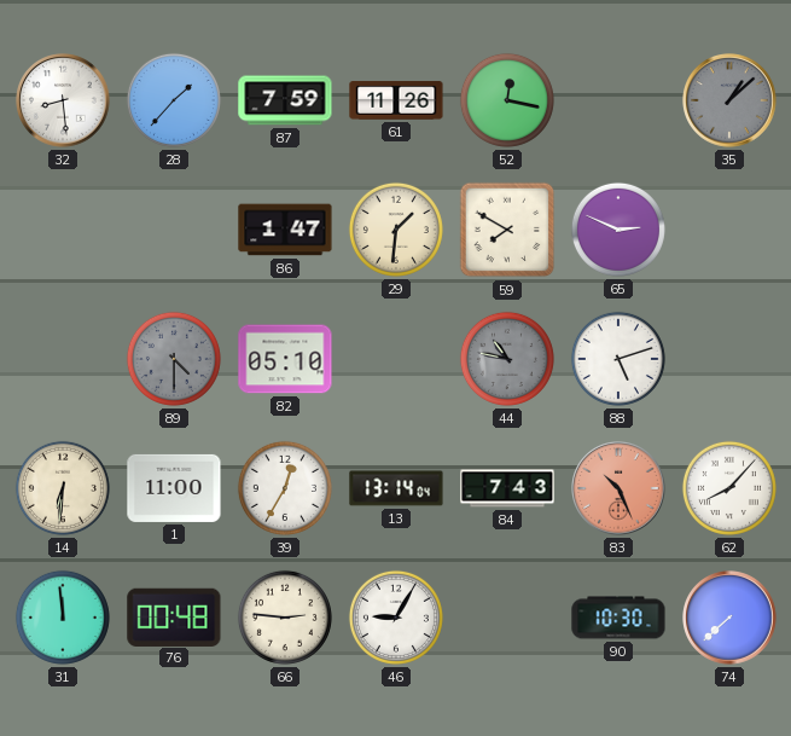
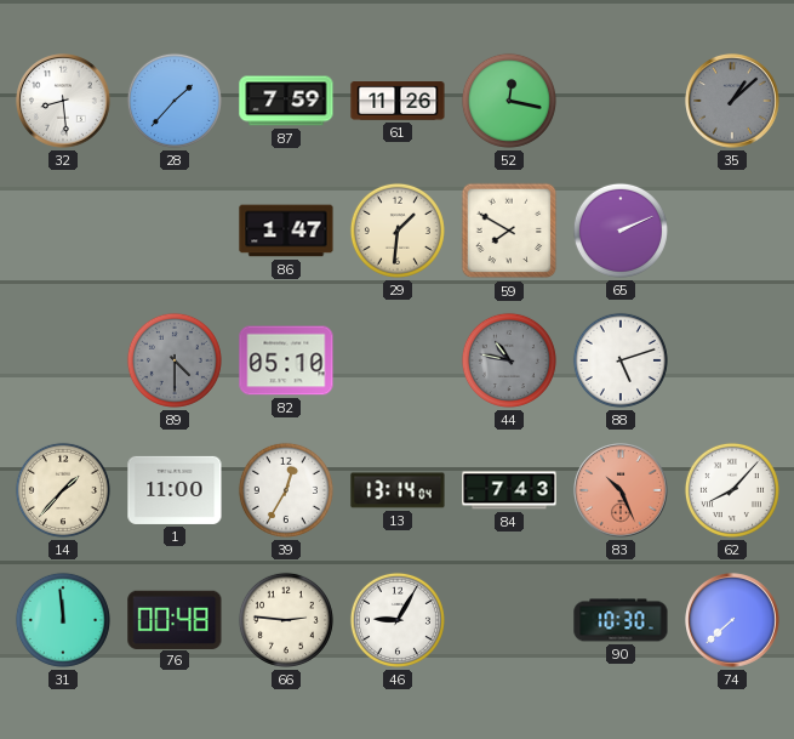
65: 2:49 -> 2:11
14: 6:31 -> 1:37
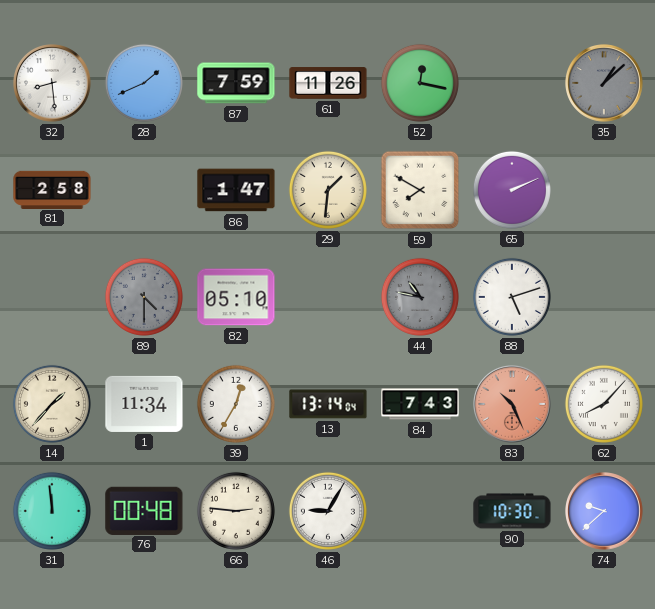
28: 1:37 -> 1:41
81: none -> 2:58
1: 11:00 -> 11:34
74: 7:38 -> 9:38
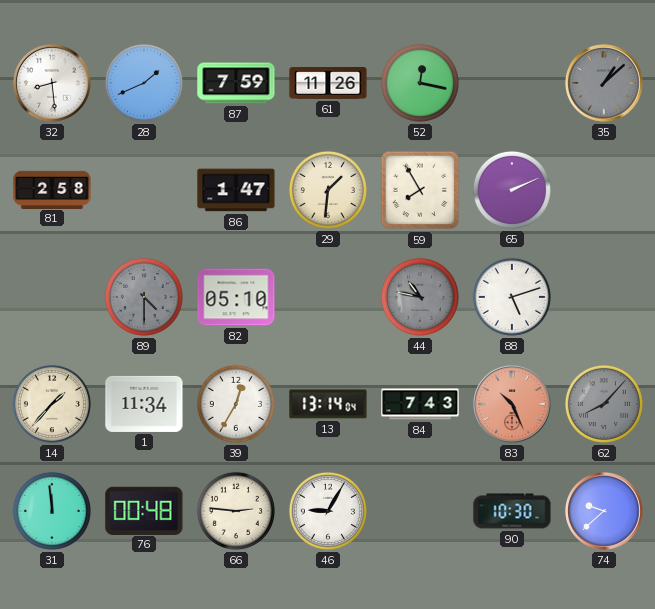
59: 7:50 -> 7:55
62 dial: white -> grey
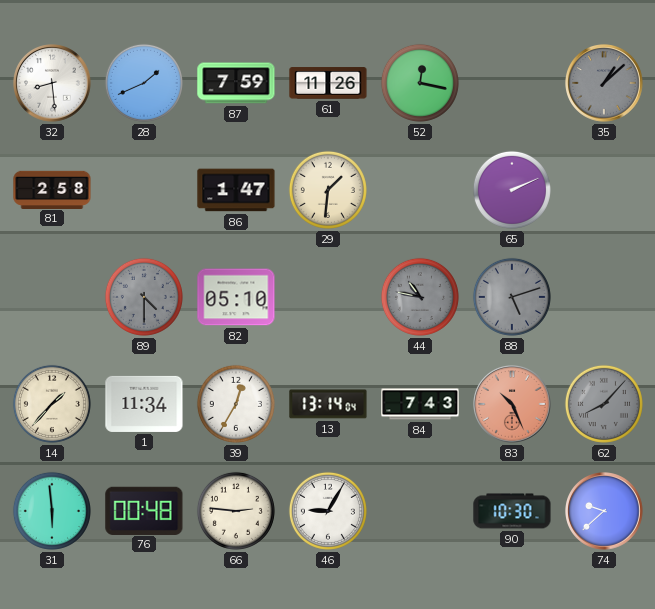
59: 7:55 -> none
88 dial: white -> grey
31: 11:59 -> 5:59
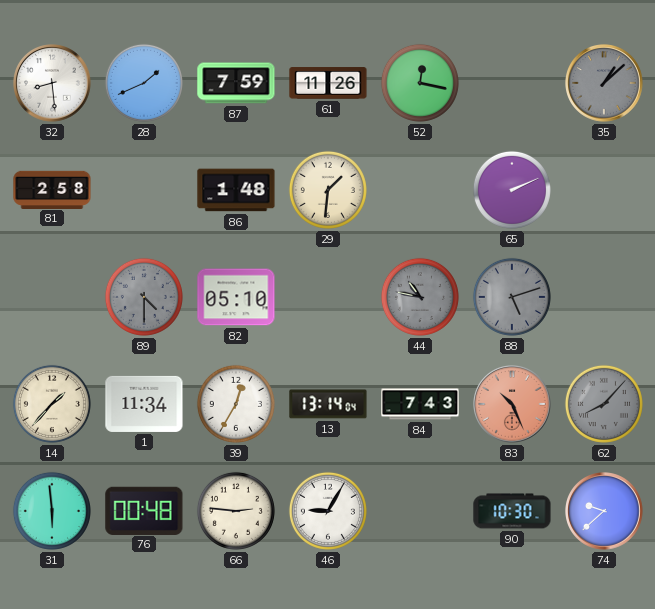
86: 1:47 -> 1:48
